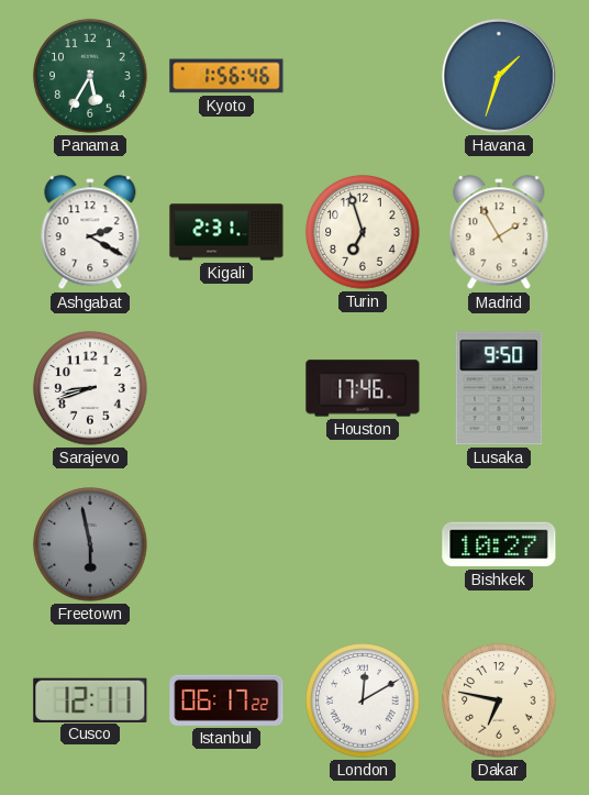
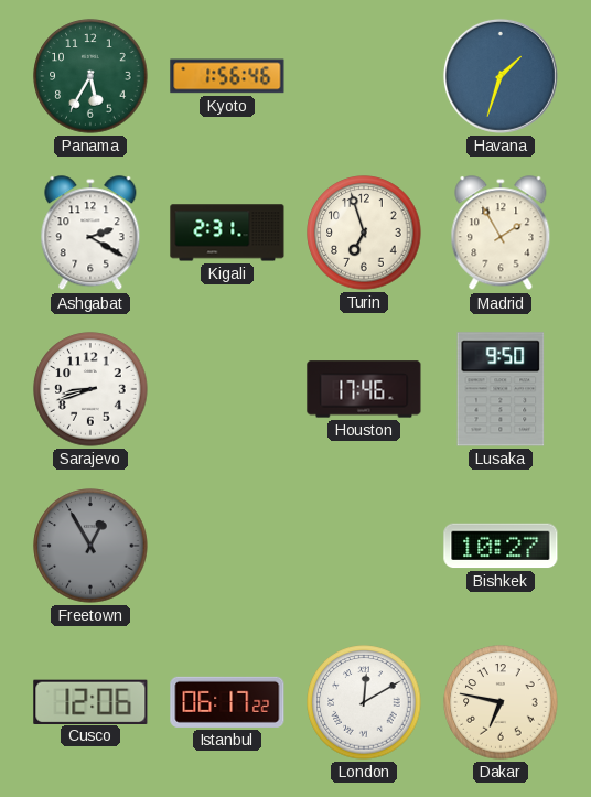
Freetown: 5:58 -> 12:55
Cusco: 12:11 -> 12:06
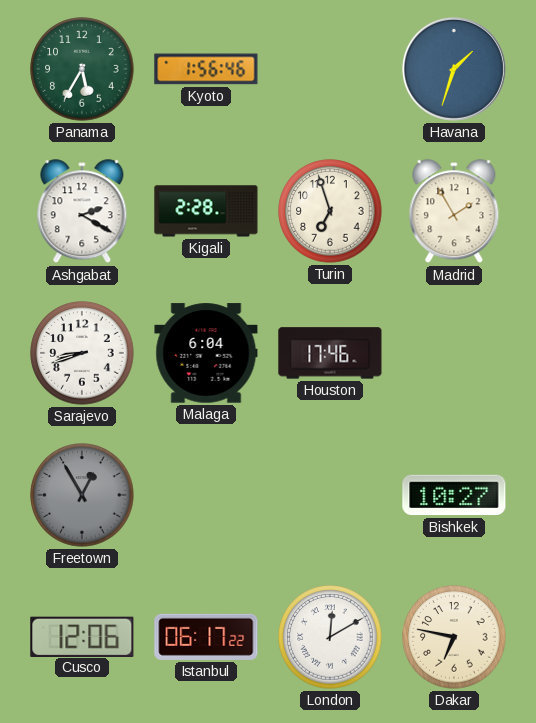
Kigali: 2:31 -> 2:28
Malaga: none -> 6:04
Lusaka: 9:50 -> none
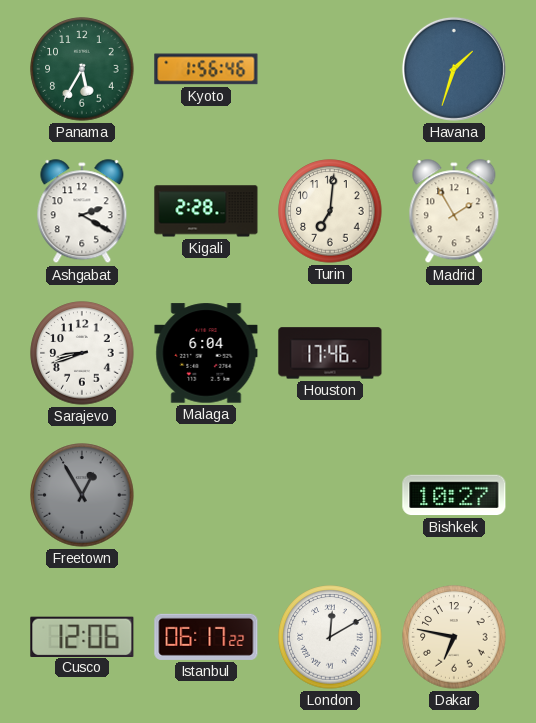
Turin: 6:57 -> 7:01
